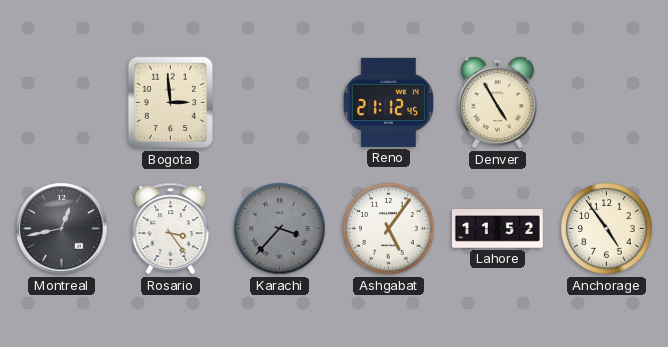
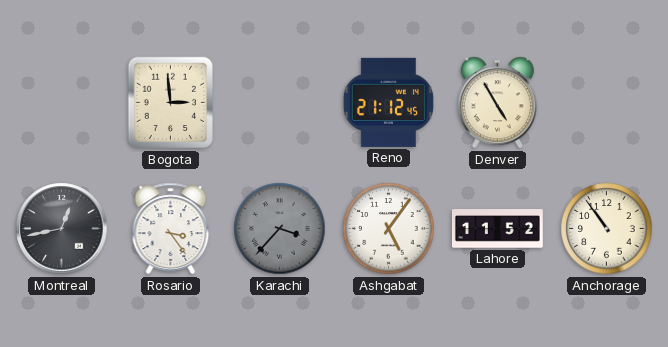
Anchorage: 4:54 -> 10:54
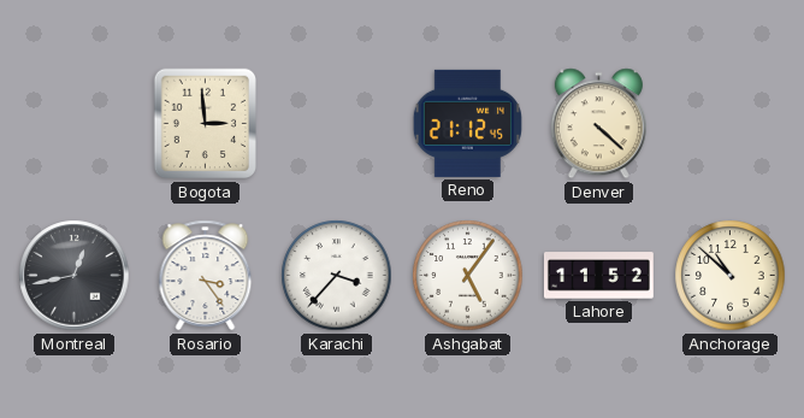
Denver: 4:55 -> 4:22
Karachi dial: grey -> white
Anchorage: 10:54 -> 10:52
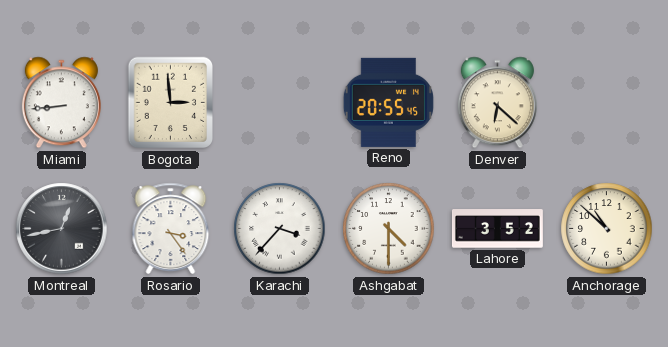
Miami: none -> 8:44
Reno: 21:12 -> 20:55
Denver: 4:22 -> 6:22
Ashgabat: 5:06 -> 4:30
Lahore: 11:52 -> 3:52
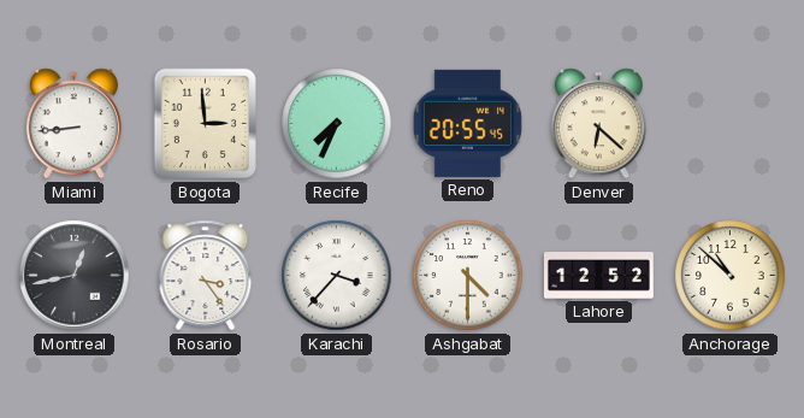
Recife: none -> 7:34
Lahore: 3:52 -> 12:52
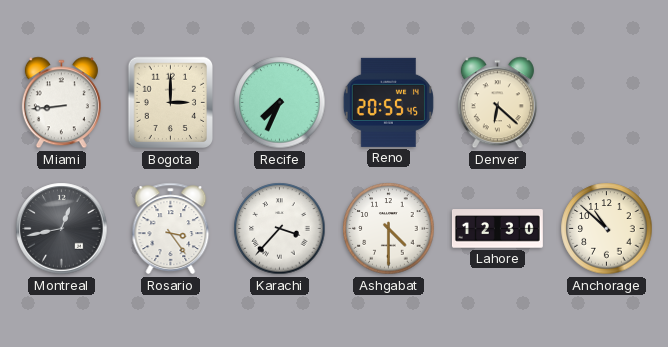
Bogota: 2:59 -> 3:00
Lahore: 12:52 -> 12:30
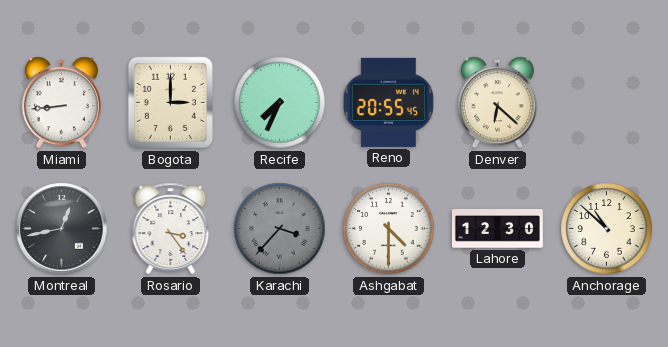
Karachi dial: white -> grey
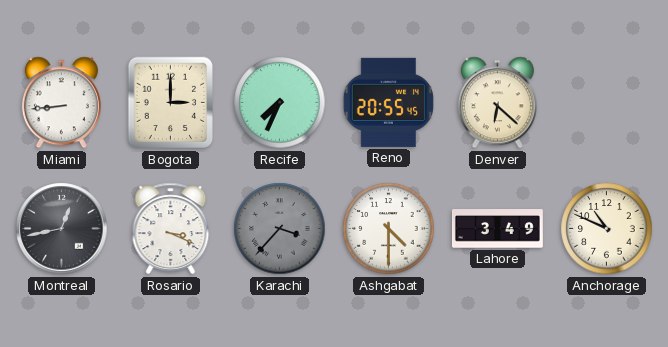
Rosario: 3:24 -> 3:19
Lahore: 12:30 -> 3:49
Anchorage: 10:52 -> 10:49
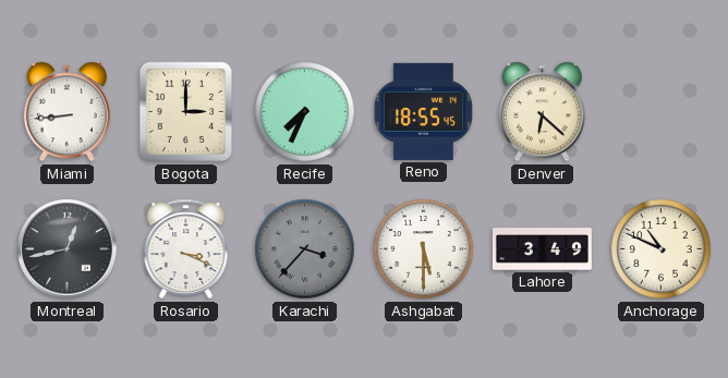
Reno: 20:55 -> 18:55
Ashgabat: 4:30 -> 5:30
